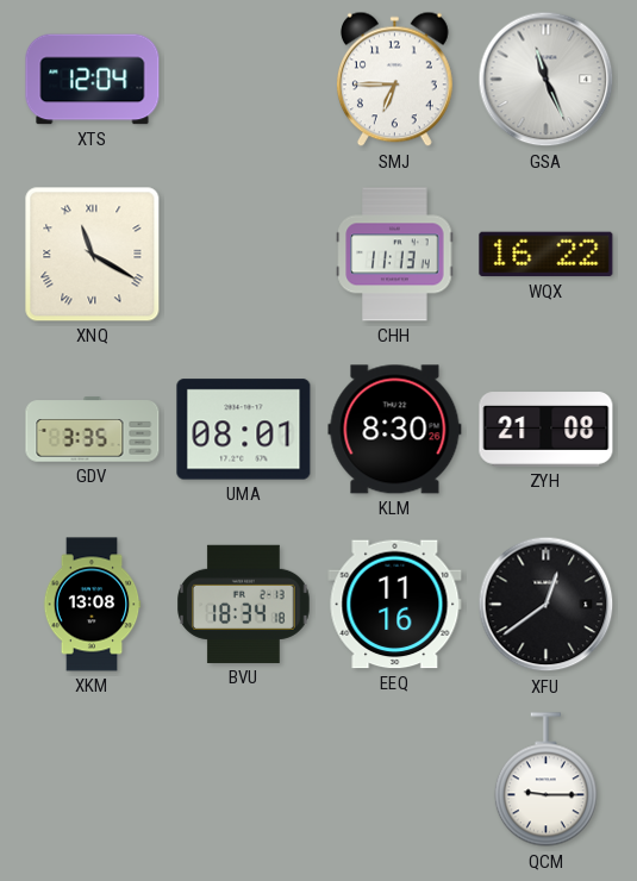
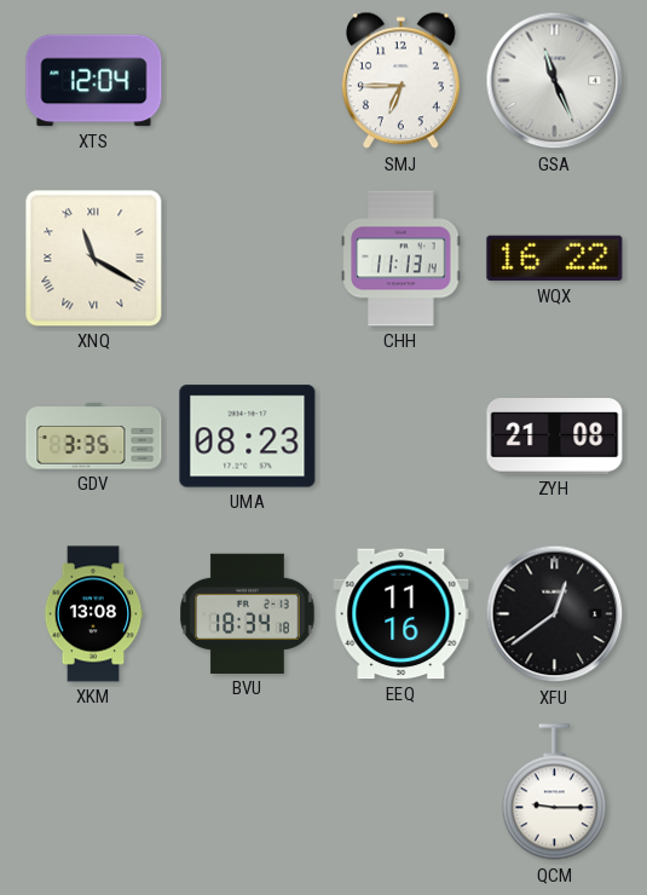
UMA: 08:01 -> 08:23
KLM: 8:30 -> none
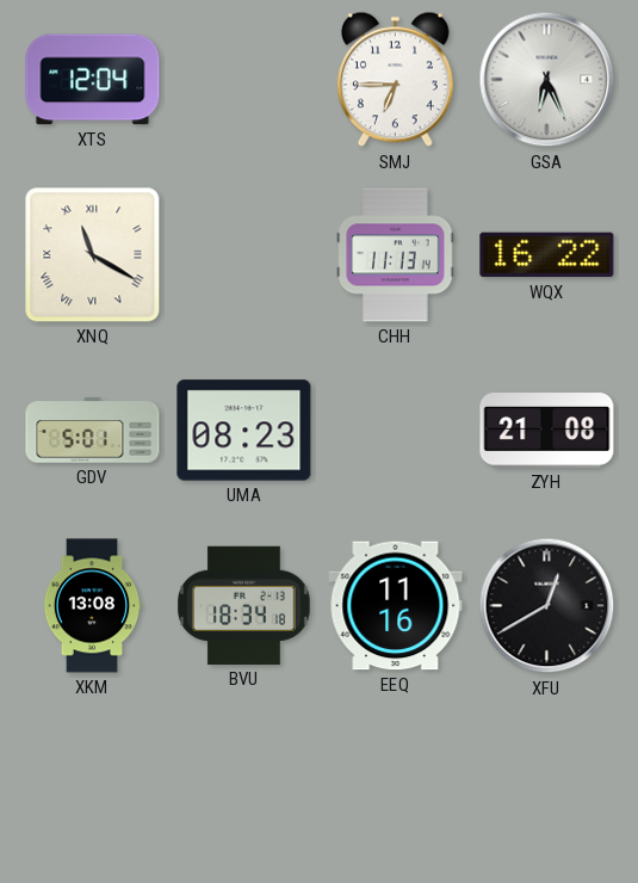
GSA: 11:26 -> 6:26
GDV: 3:35 -> 5:01
XFU: 12:39 -> 12:40
QCM: 9:15 -> none
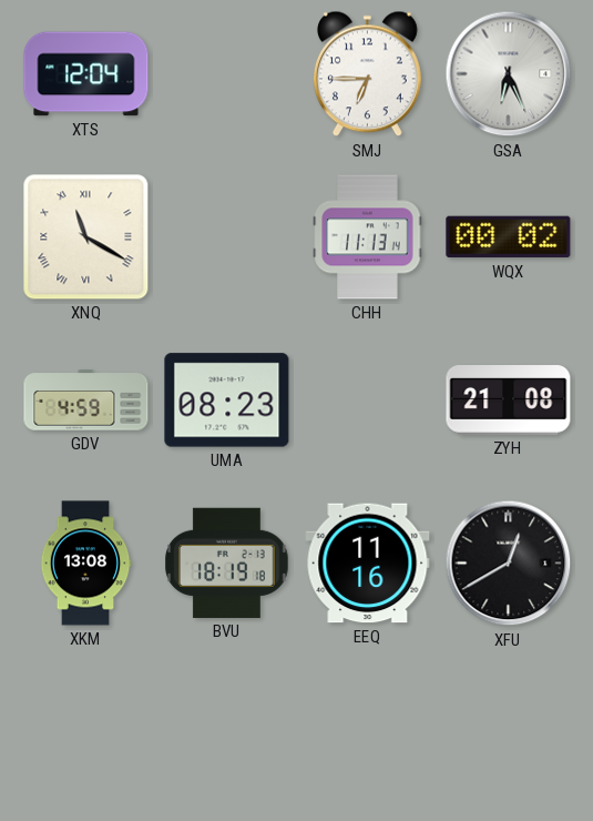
WQX: 16:22 -> 00:02
GDV: 5:01 -> 4:59
BVU: 18:34 -> 18:19
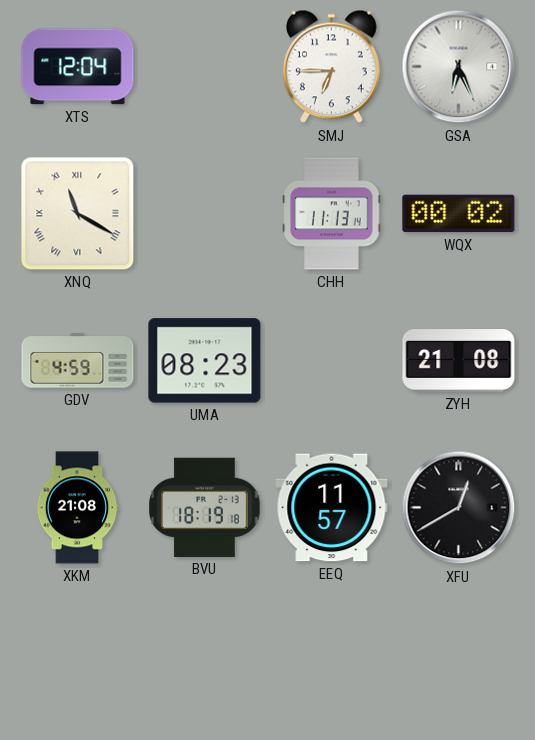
XKM: 13:08 -> 21:08
EEQ: 11:16 -> 11:57
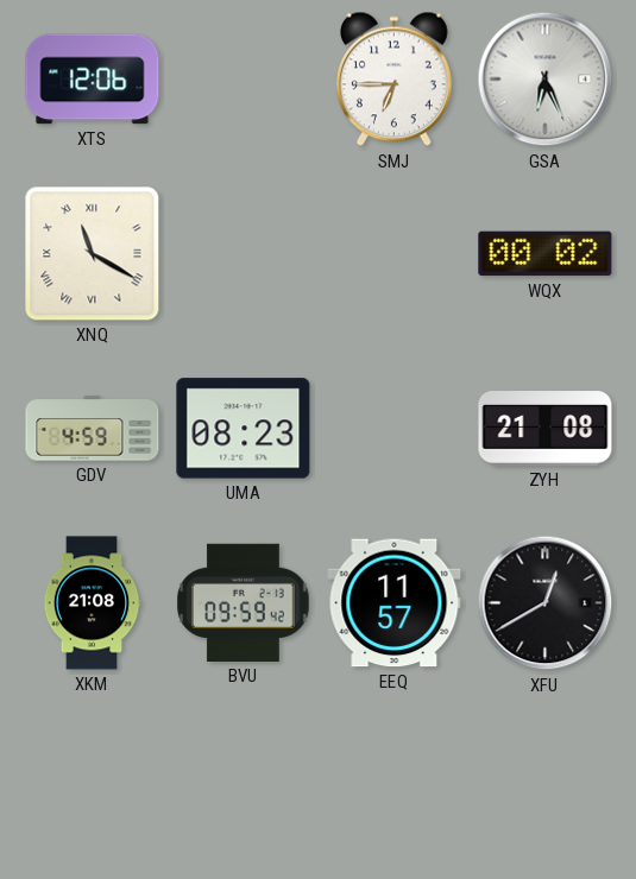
XTS: 12:04 -> 12:06
CHH: 11:13 -> none
BVU: 18:19 -> 09:59
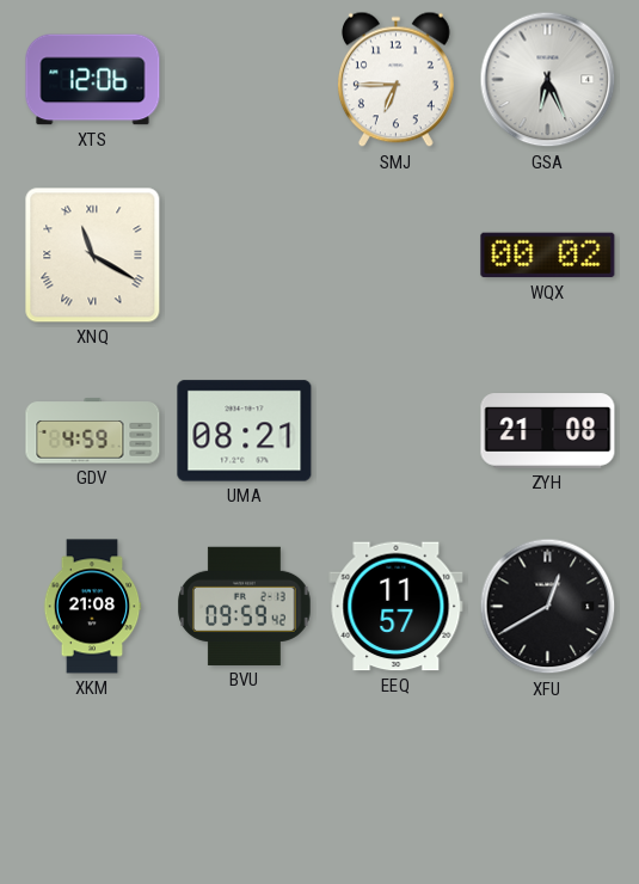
UMA: 08:23 -> 08:21
